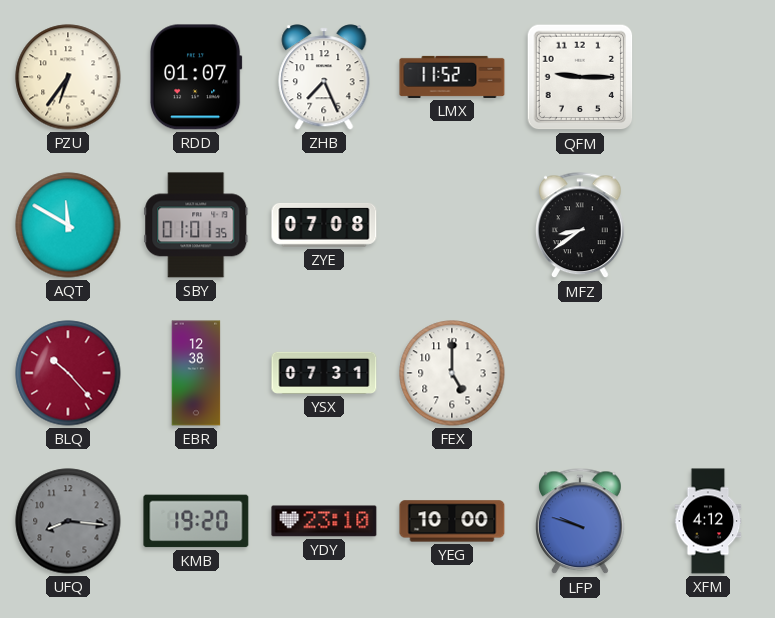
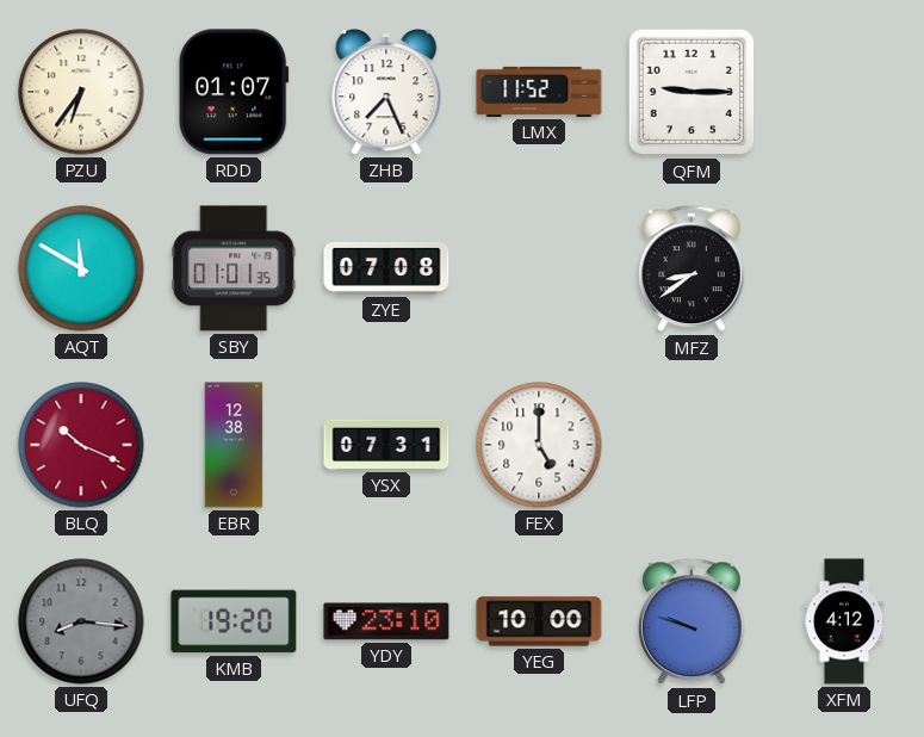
BLQ: 10:23 -> 10:19
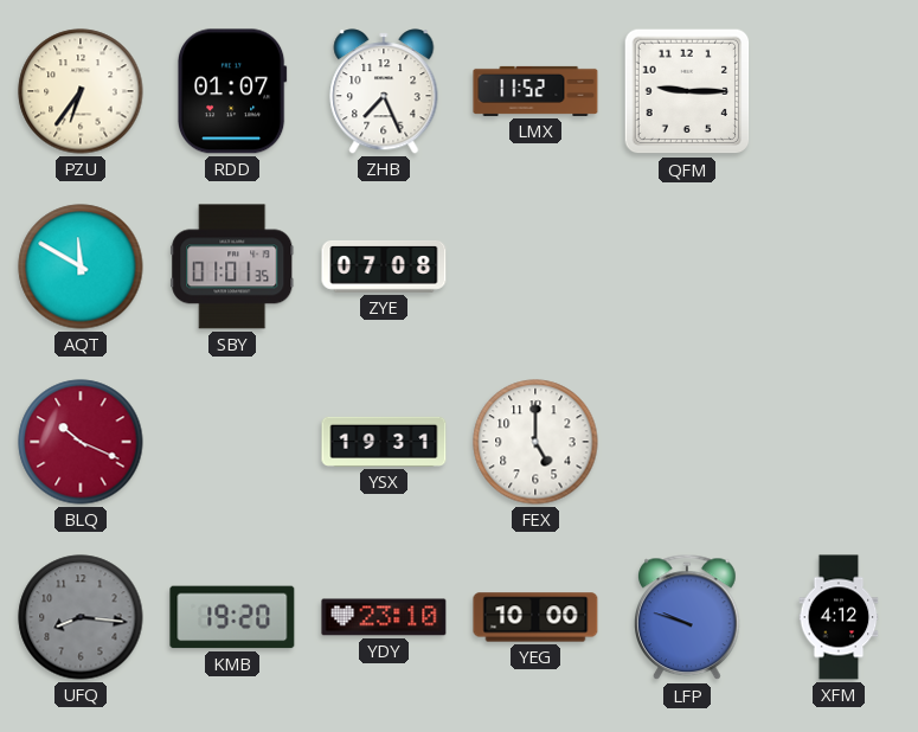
MFZ: 8:39 -> none
EBR: 12:38 -> none
YSX: 07:31 -> 19:31
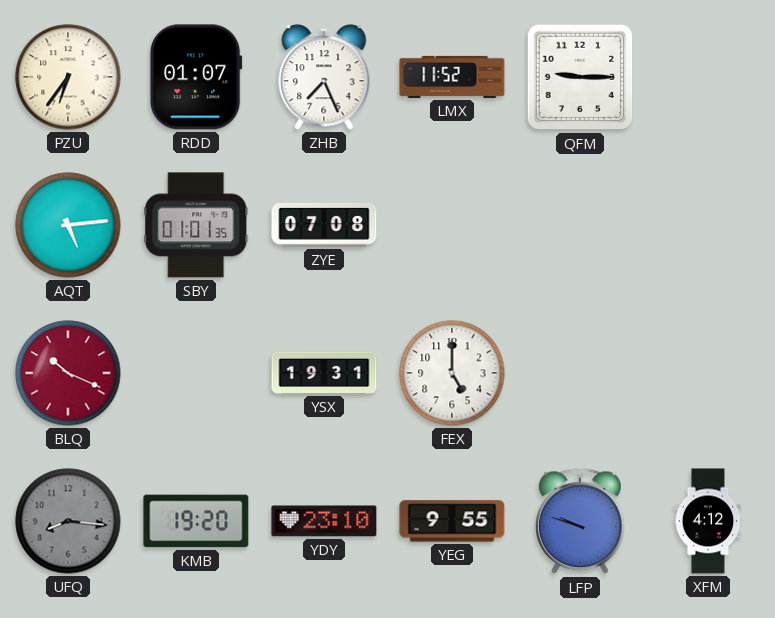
AQT: 11:50 -> 5:14
YEG: 10:00 -> 9:55
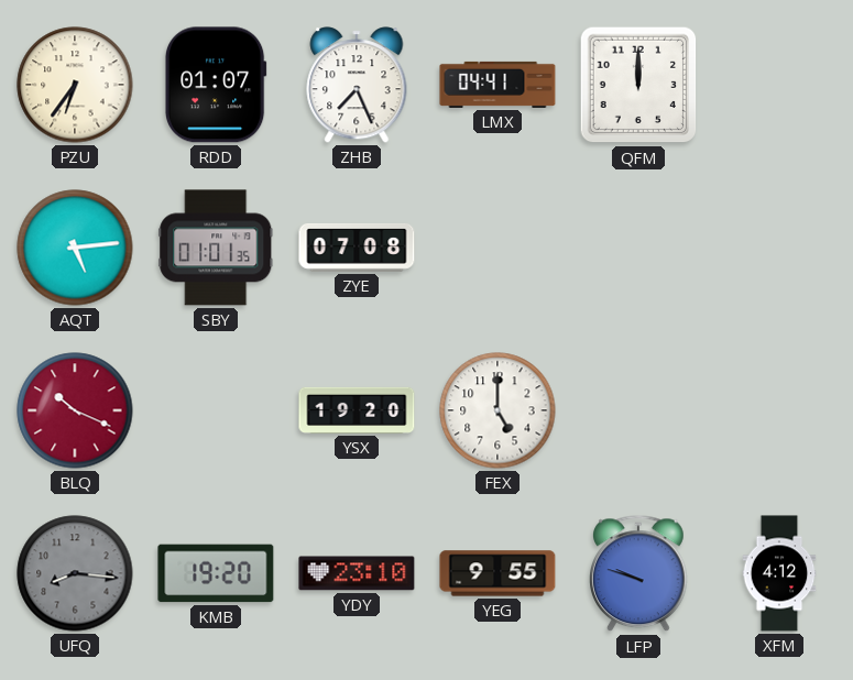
LMX: 11:52 -> 04:41
QFM: 9:15 -> 12:00
YSX: 19:31 -> 19:20
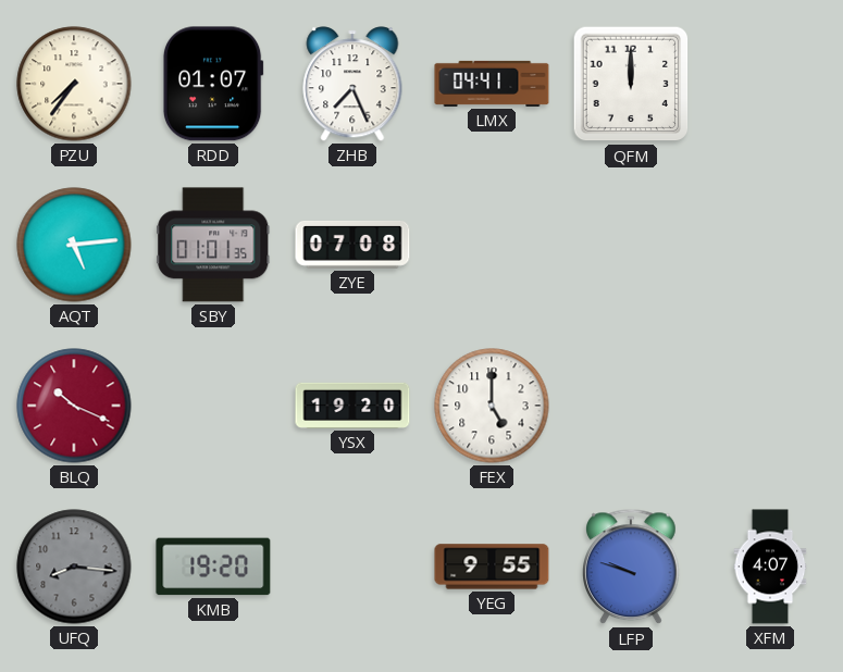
PZU: 6:36 -> 7:36
YDY: 23:10 -> none
XFM: 4:12 -> 4:07
